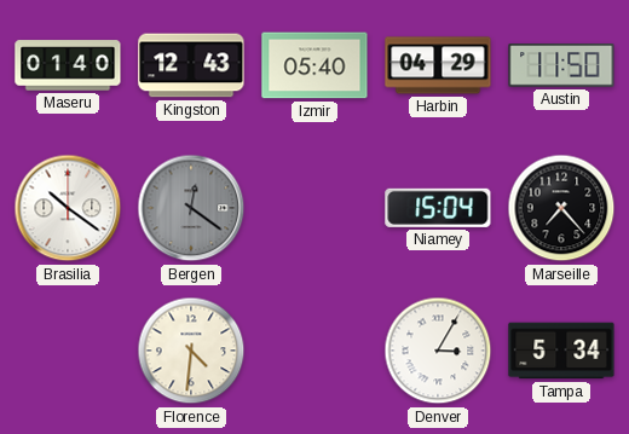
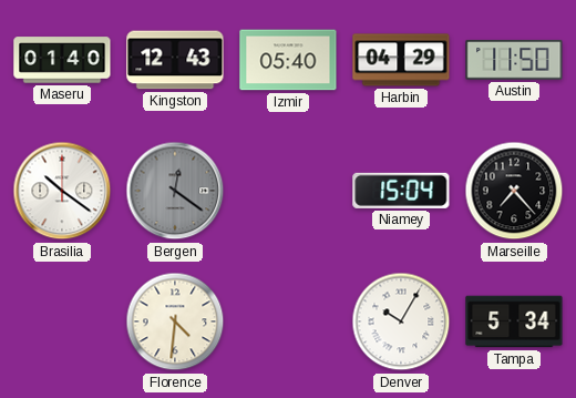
Denver: 3:05 -> 10:05
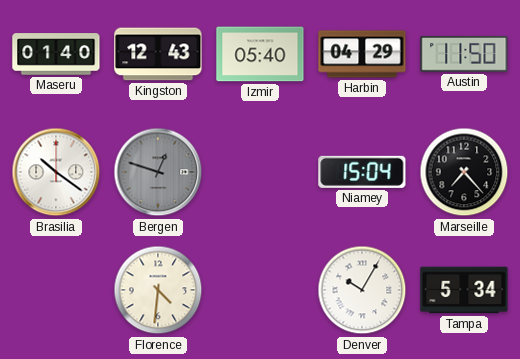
Bergen: 12:21 -> 12:48
